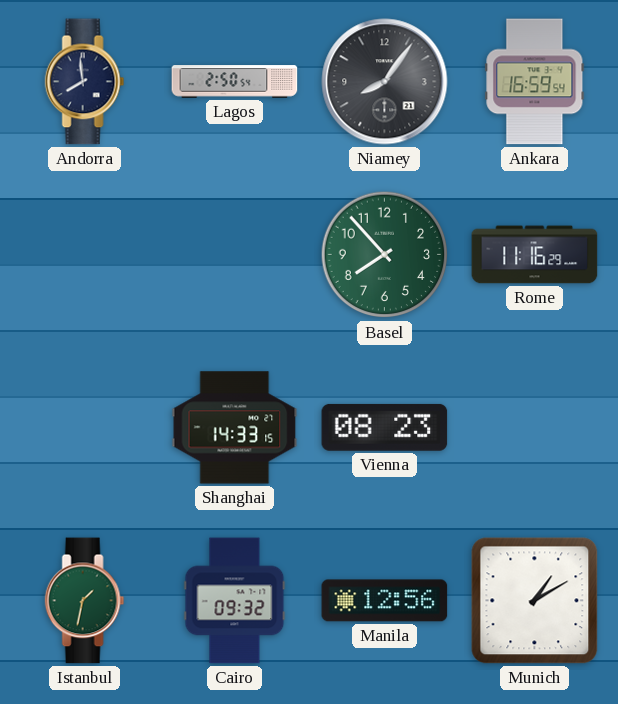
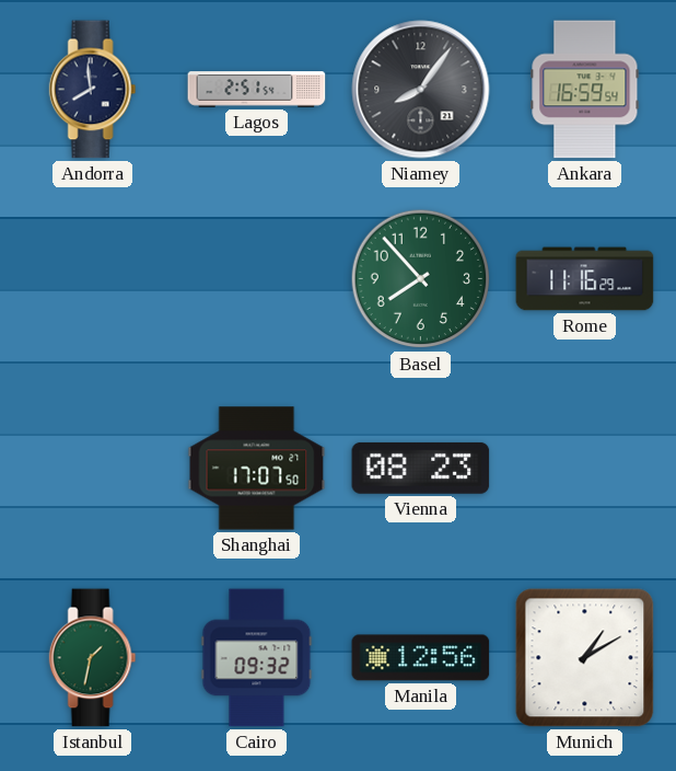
Lagos: 2:50 -> 2:51
Shanghai: 14:33 -> 17:07
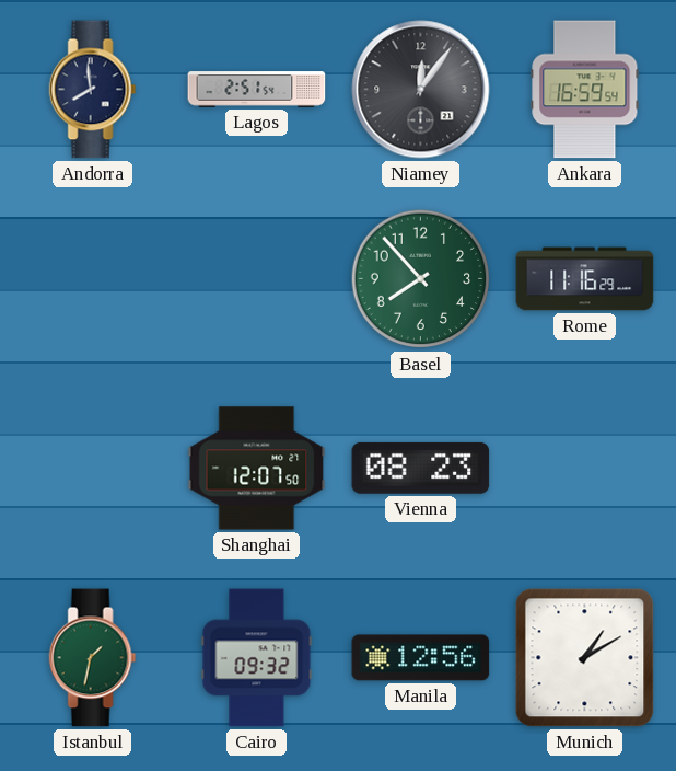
Niamey: 8:06 -> 12:06
Shanghai: 17:07 -> 12:07
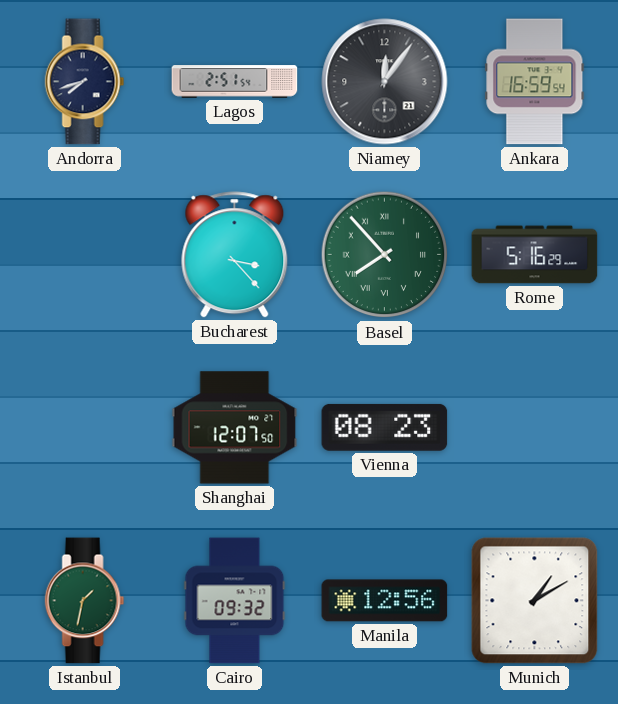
Andorra: 7:59 -> 7:42
Bucharest: none -> 3:23
Basel numerals: Arabic -> Roman
Rome: 11:16 -> 5:16
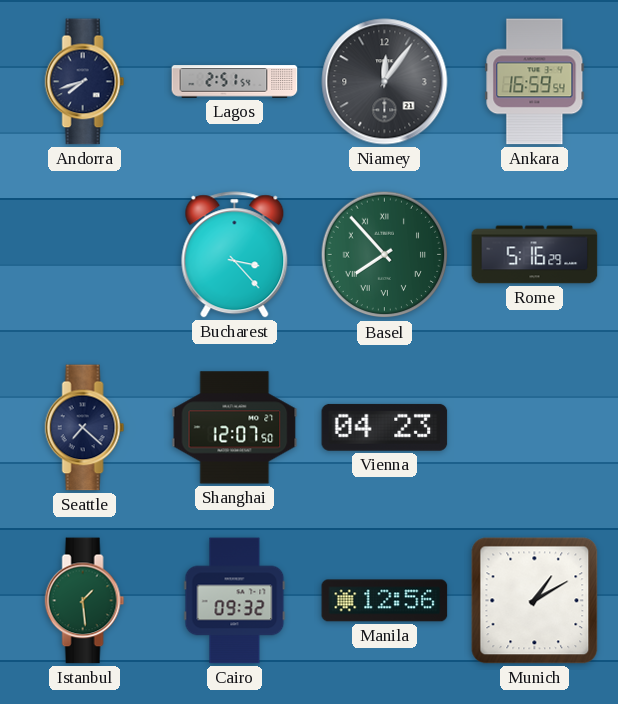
Seattle: none -> 7:22
Vienna: 08:23 -> 04:23
Istanbul: 1:32 -> 1:29
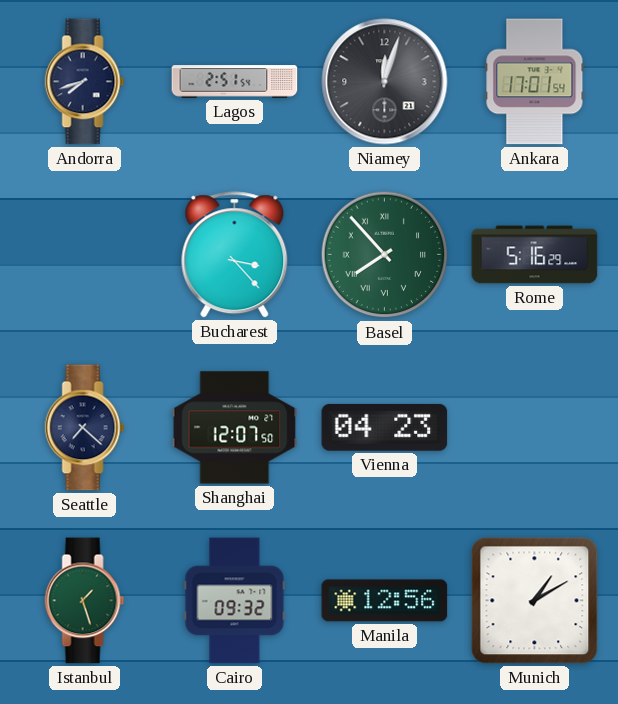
Niamey: 12:06 -> 12:03
Ankara: 16:59 -> 17:01
Istanbul: 1:29 -> 1:27
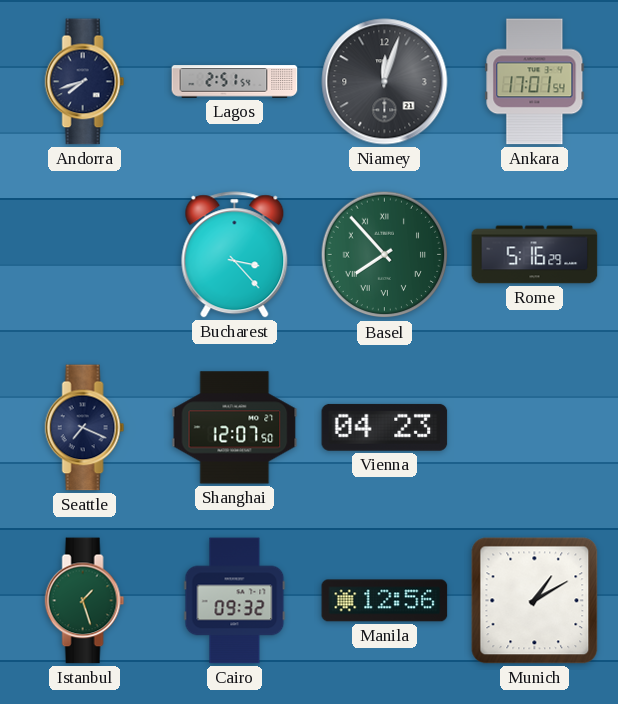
Seattle: 7:22 -> 7:19
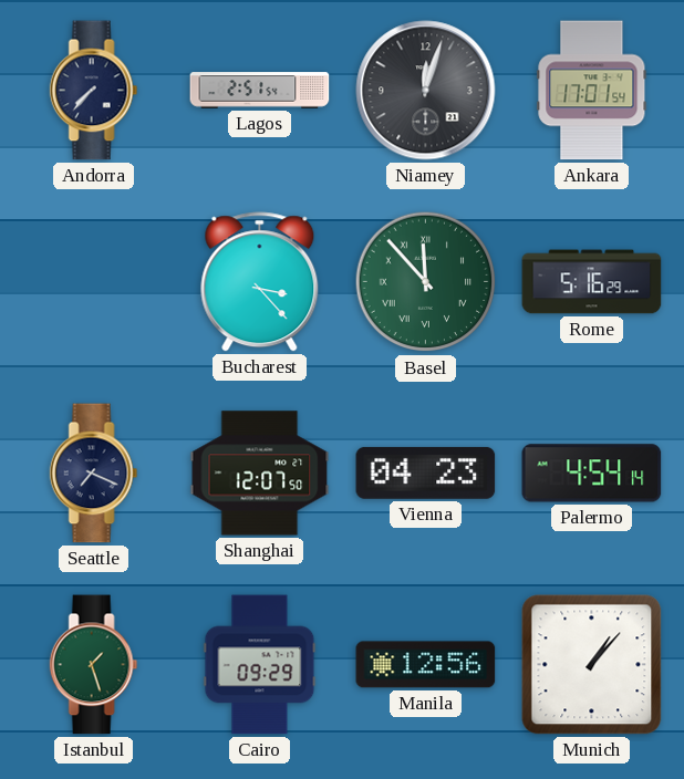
Andorra: 7:42 -> 7:37
Basel: 7:53 -> 11:53
Palermo: none -> 4:54
Cairo: 09:32 -> 09:29
Munich: 1:10 -> 1:07
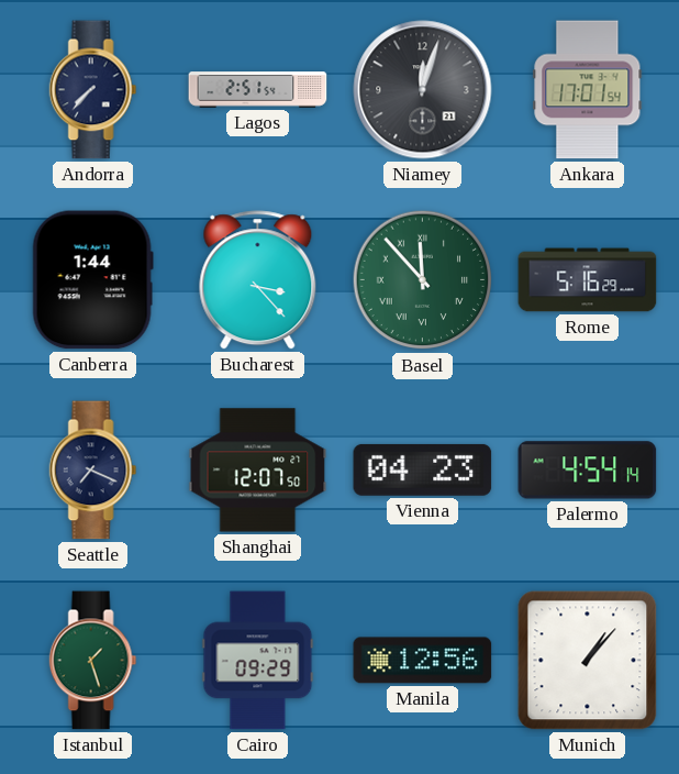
Canberra: none -> 1:44
